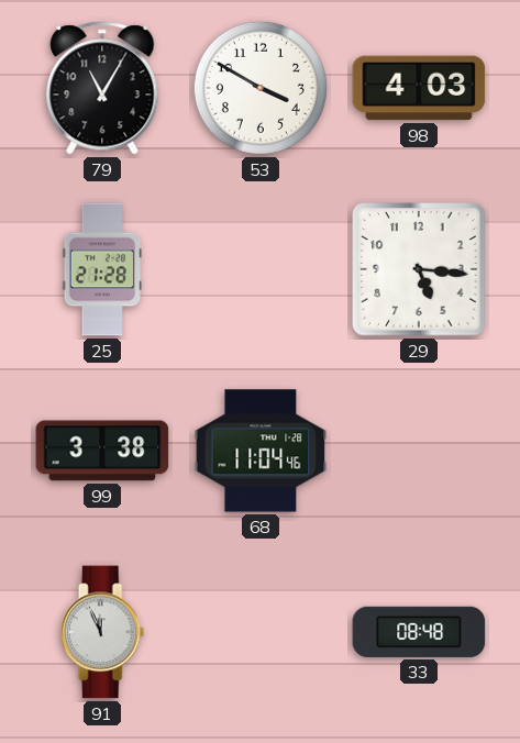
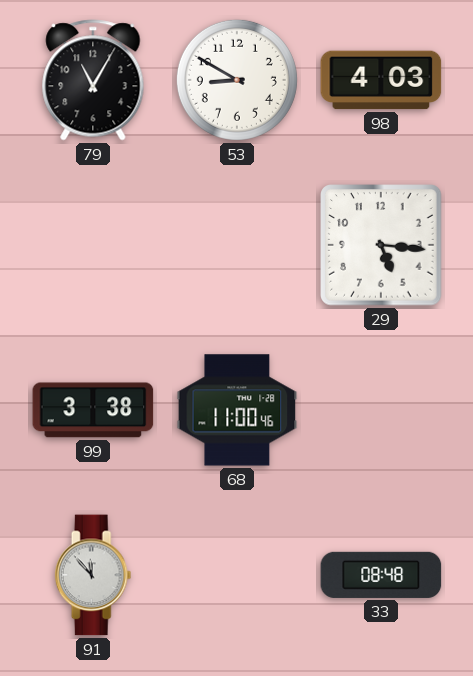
53: 3:50 -> 8:50
25: 21:28 -> none
68: 11:04 -> 11:00
91: 11:56 -> 11:53
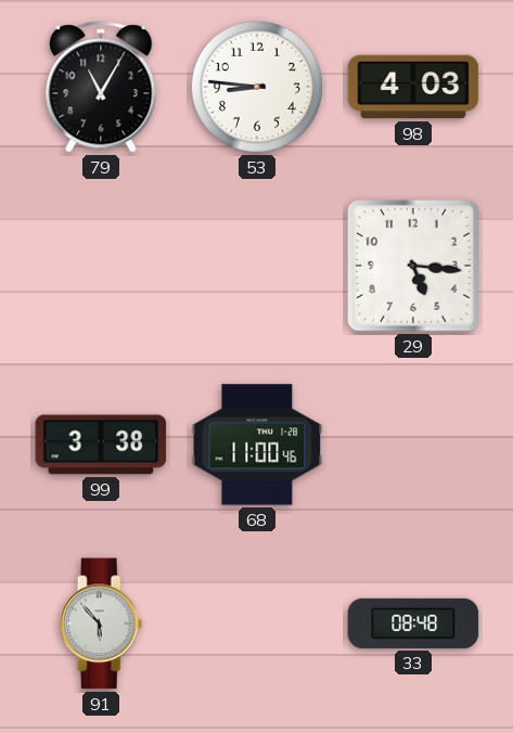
53: 8:50 -> 8:46
91: 11:53 -> 5:53
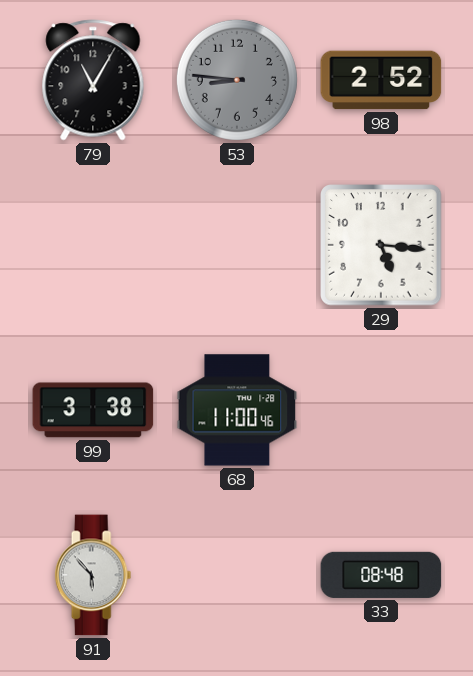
53 dial: white -> grey
98: 4:03 -> 2:52
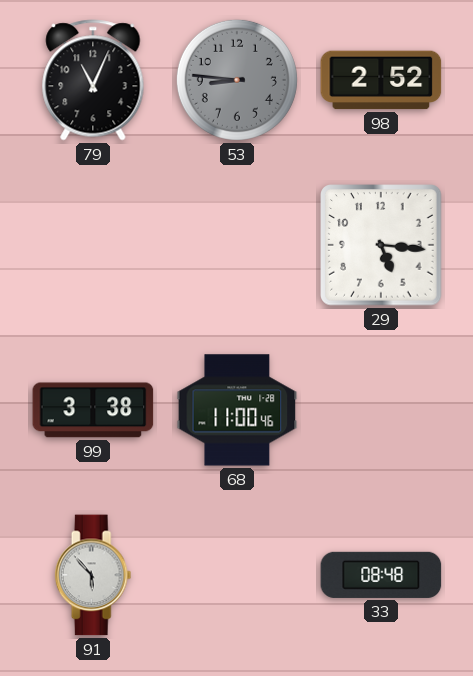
79: 11:05 -> 11:04
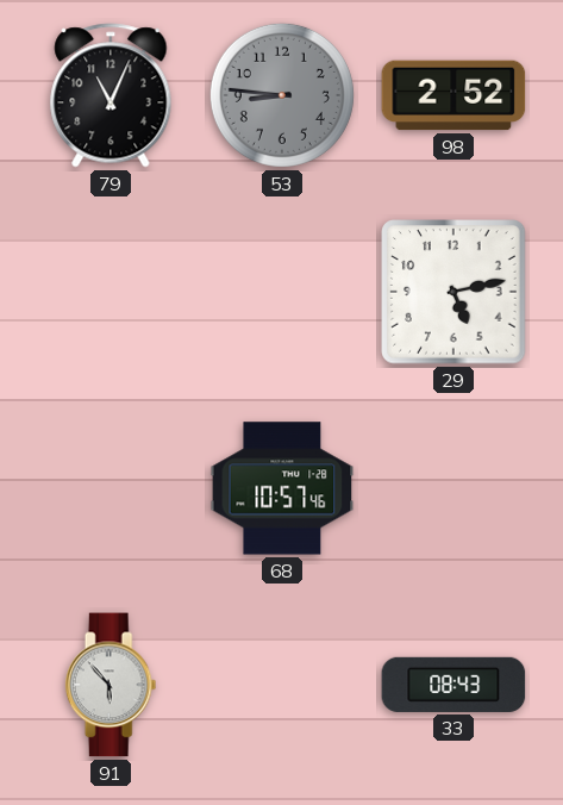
29: 5:16 -> 5:13
99: 3:38 -> none
68: 11:00 -> 10:57
33: 08:48 -> 08:43
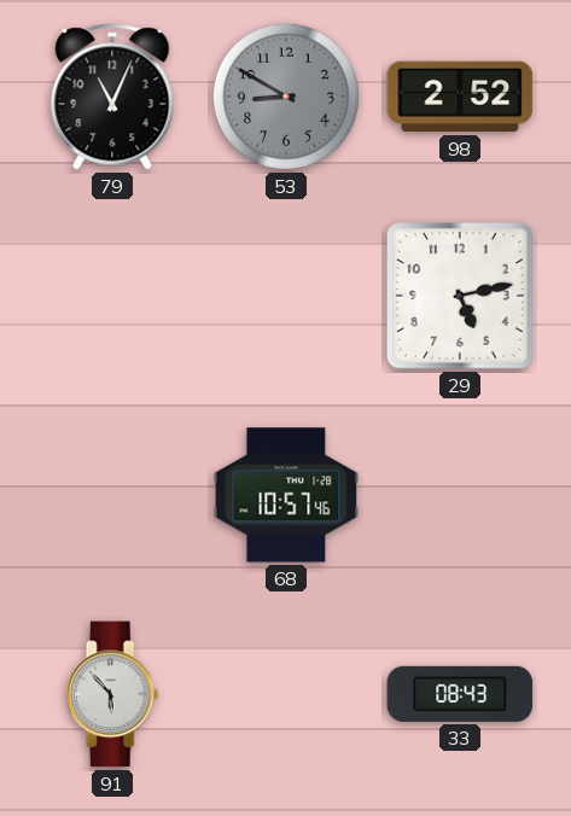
53: 8:46 -> 8:50
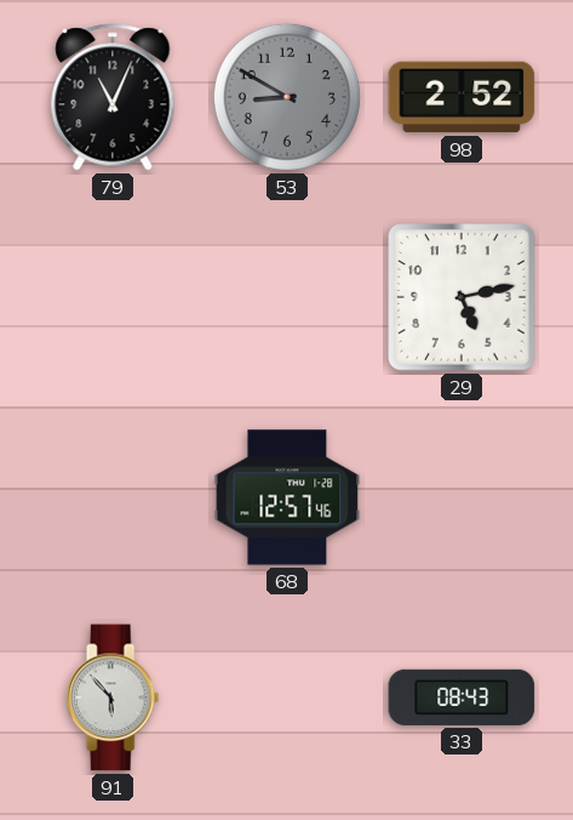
68: 10:57 -> 12:57
